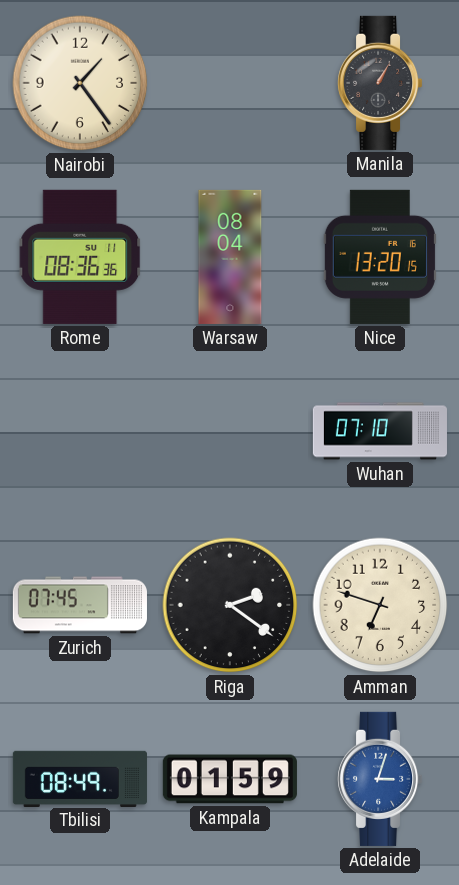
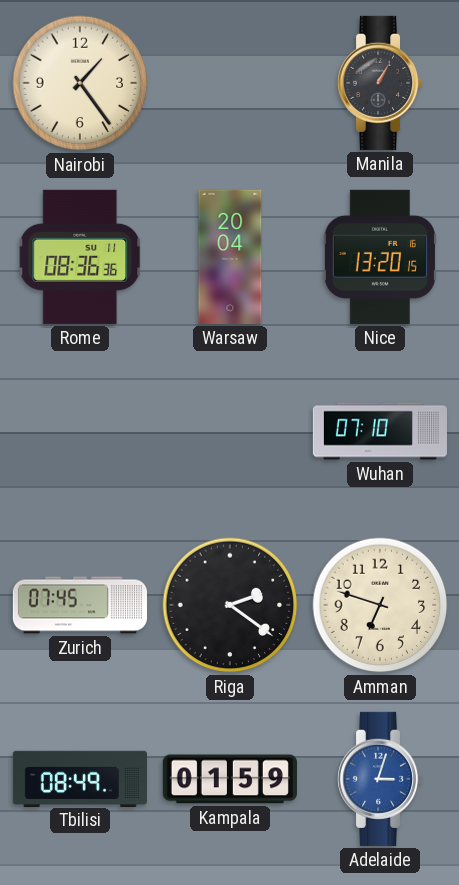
Warsaw: 08:04 -> 20:04
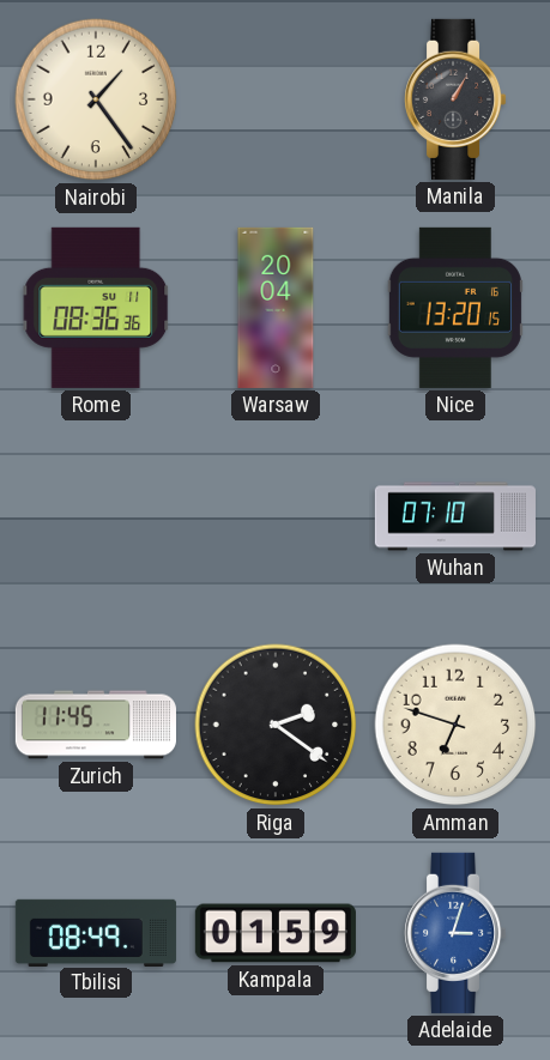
Zurich: 07:45 -> 11:45
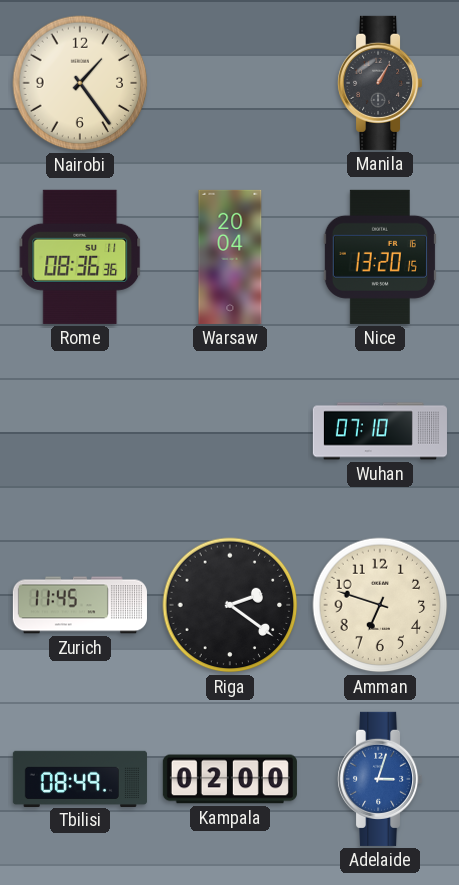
Kampala: 01:59 -> 02:00
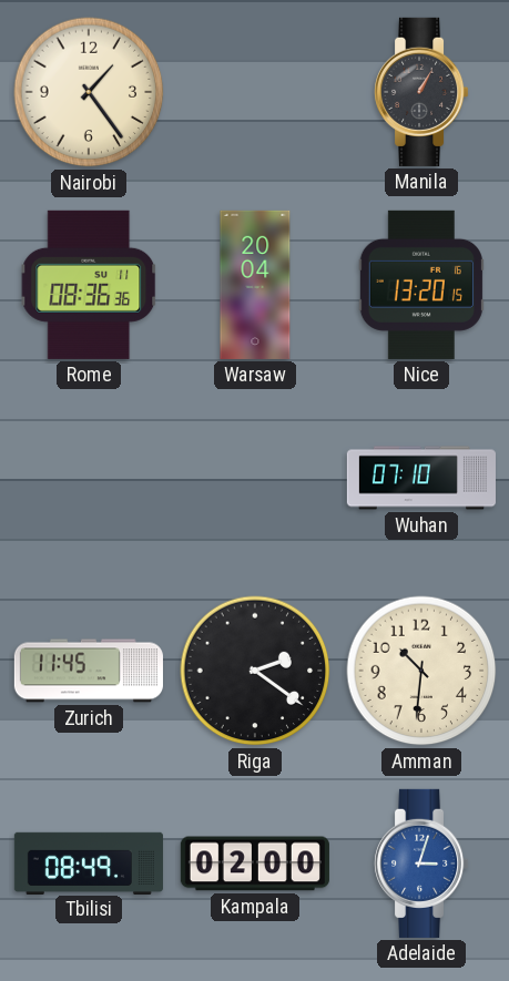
Amman: 6:48 -> 10:31
